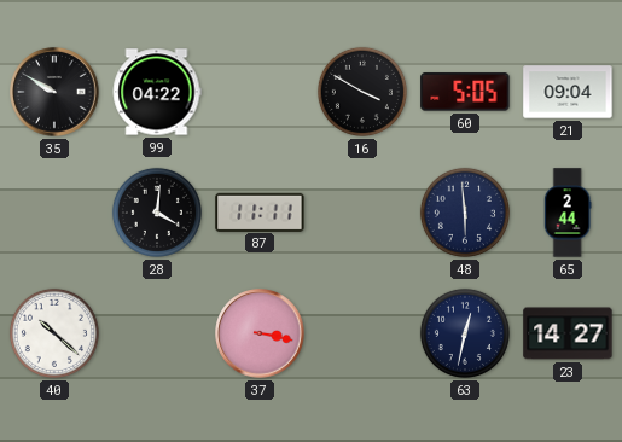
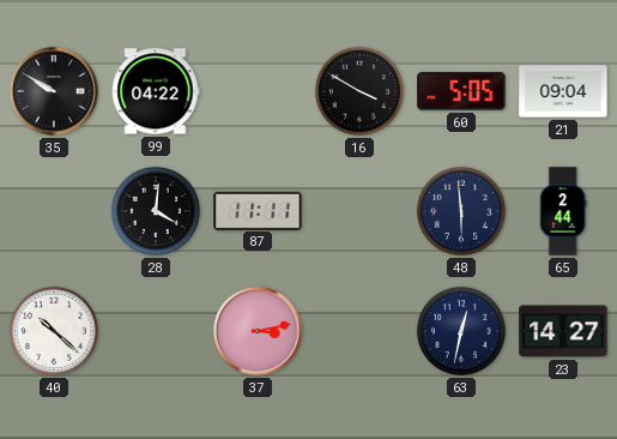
37: 3:17 -> 3:13
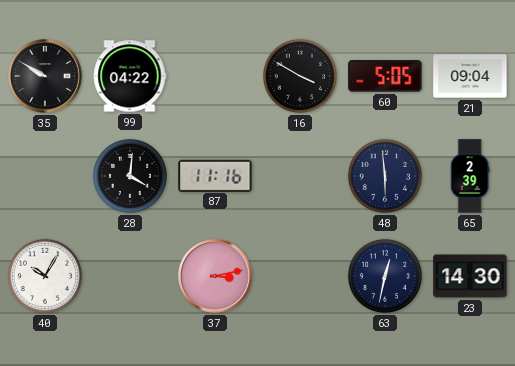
87: 11:11 -> 11:16
65: 2:44 -> 2:39
40: 10:22 -> 10:05
23: 14:27 -> 14:30
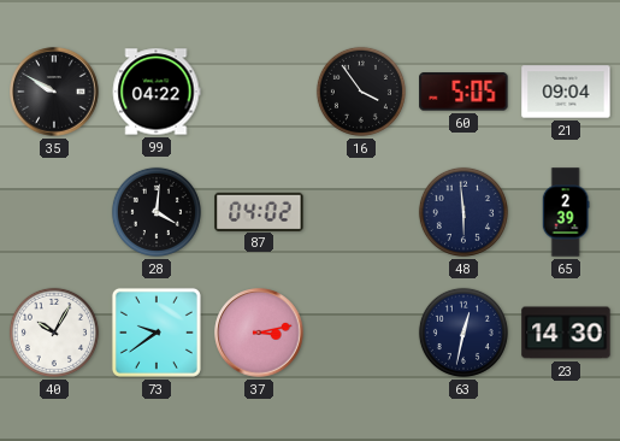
16: 3:50 -> 3:54
87: 11:16 -> 04:02
73: none -> 9:39
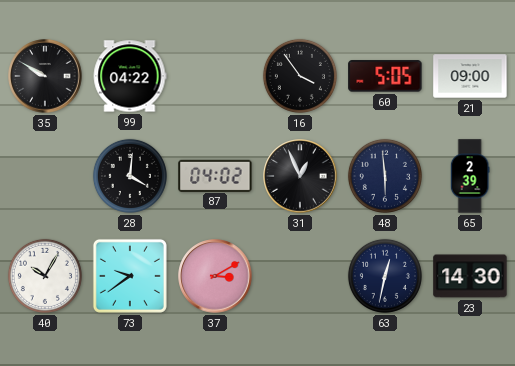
21: 09:04 -> 09:00
31: none -> 12:56
37: 3:13 -> 3:10
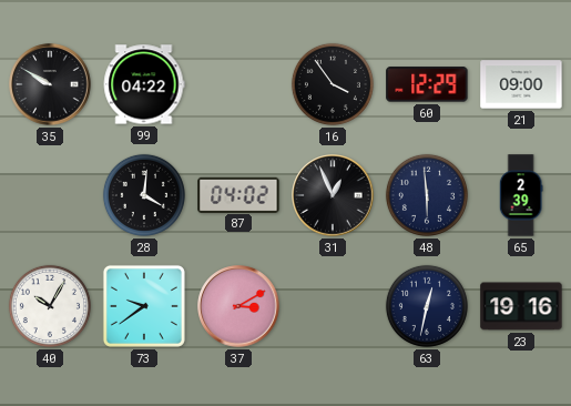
60: 5:05 -> 12:29
23: 14:30 -> 19:16
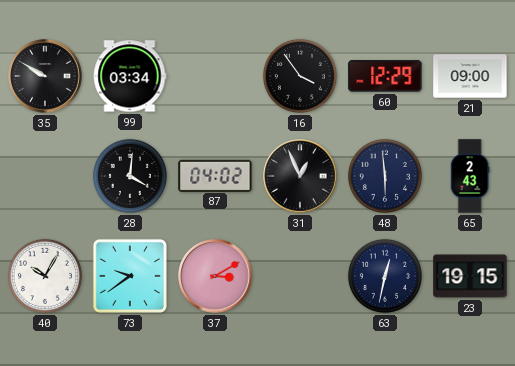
99: 04:22 -> 03:34
65: 2:39 -> 2:43
23: 19:16 -> 19:15
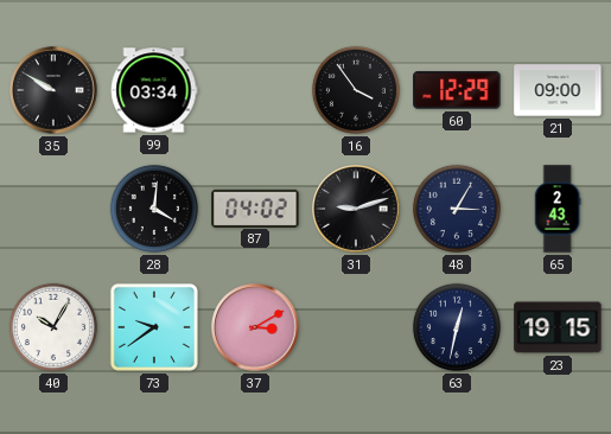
31: 12:56 -> 9:12
48: 5:59 -> 3:05
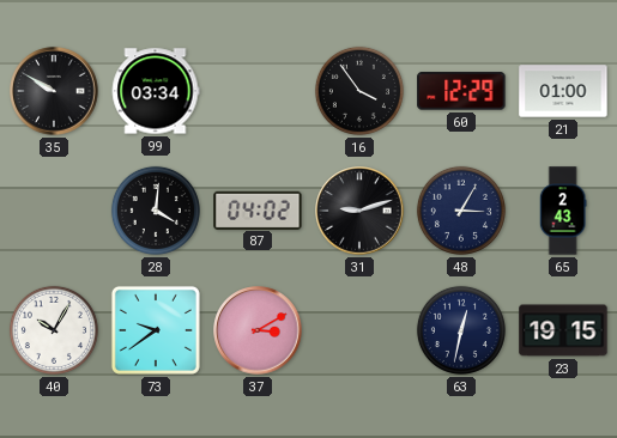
21: 09:00 -> 01:00
